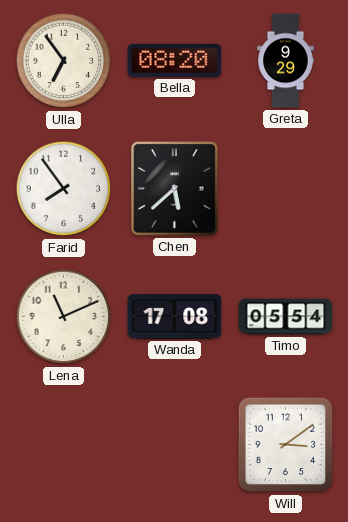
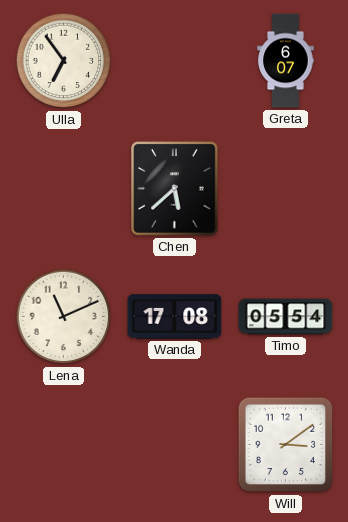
Bella: 08:20 -> none
Greta: 9:29 -> 6:07
Farid: 7:54 -> none
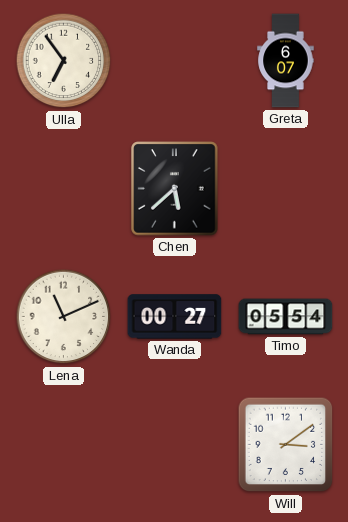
Wanda: 17:08 -> 00:27
